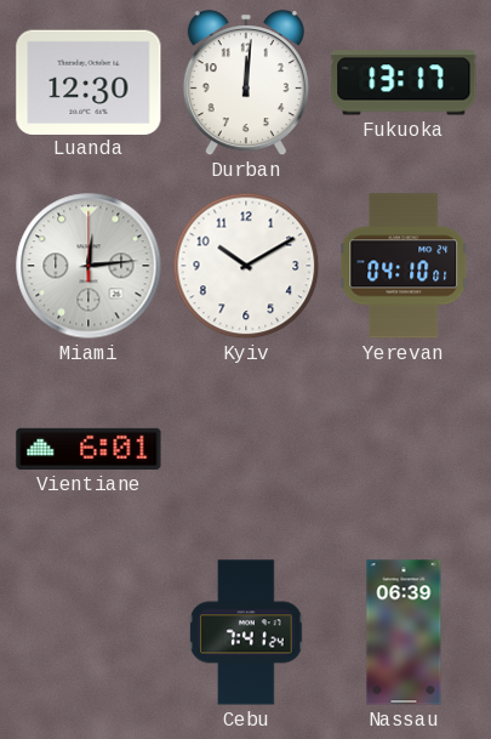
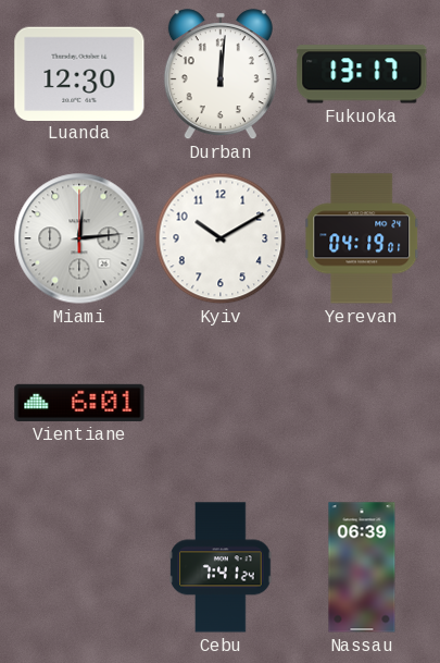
Yerevan: 04:10 -> 04:19
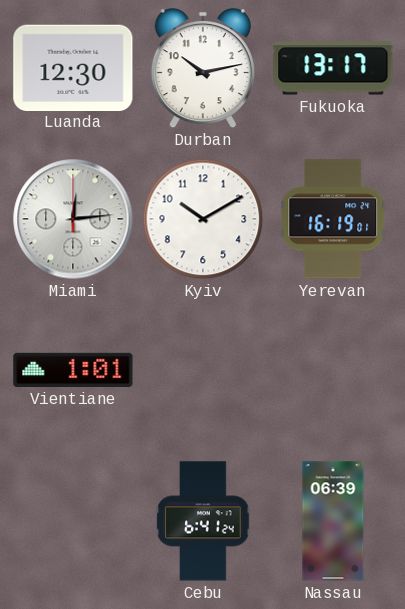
Durban: 12:01 -> 10:13
Yerevan: 04:19 -> 16:19
Vientiane: 6:01 -> 1:01
Cebu: 7:41 -> 6:41
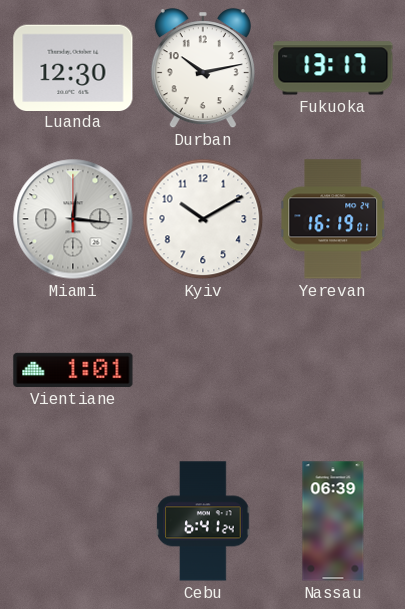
Miami: 12:14 -> 12:16
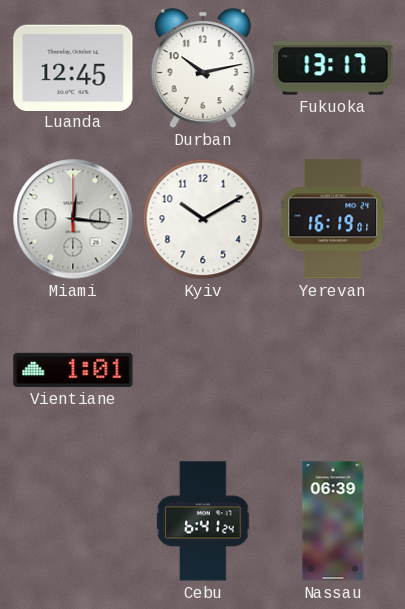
Luanda: 12:30 -> 12:45
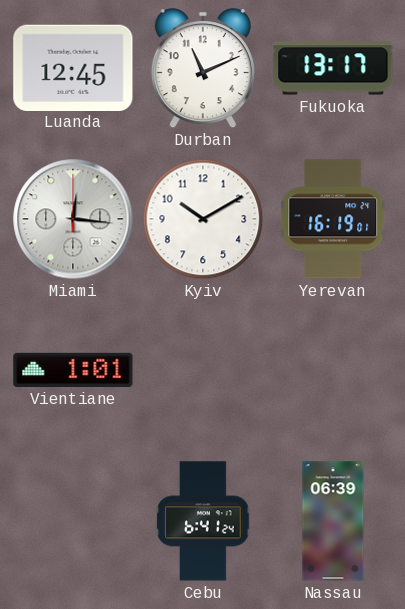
Durban: 10:13 -> 11:11
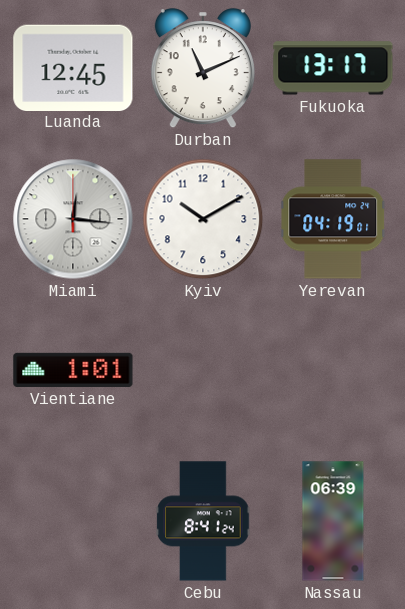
Yerevan: 16:19 -> 04:19
Cebu: 6:41 -> 8:41
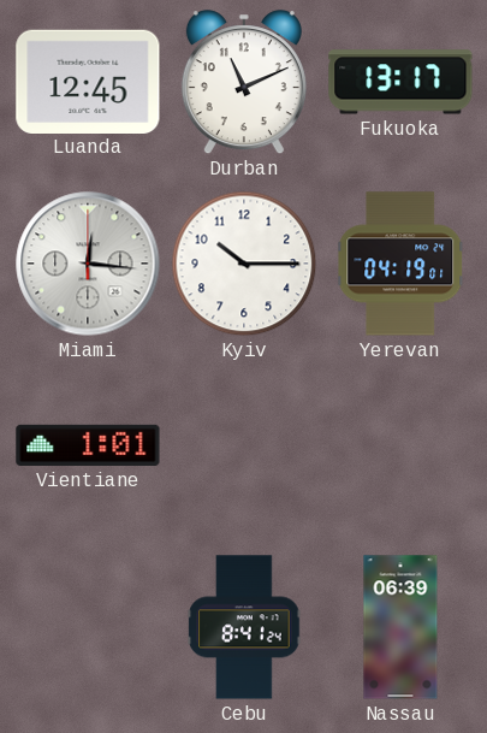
Kyiv: 10:10 -> 10:15
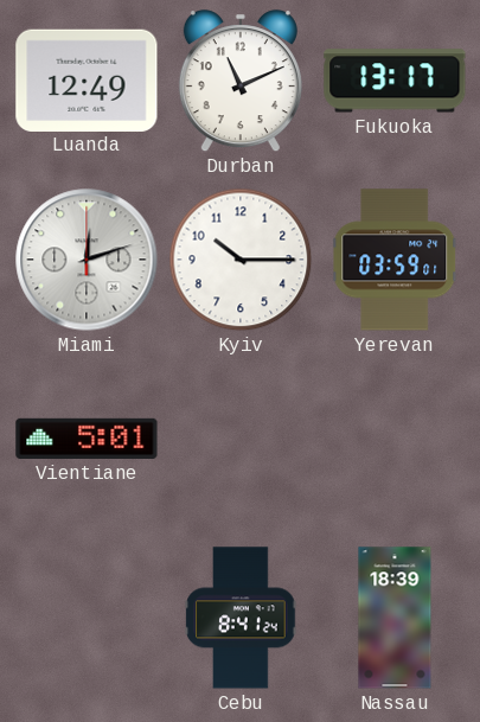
Luanda: 12:45 -> 12:49
Miami: 12:16 -> 12:12
Yerevan: 04:19 -> 03:59
Vientiane: 1:01 -> 5:01
Nassau: 06:39 -> 18:39
